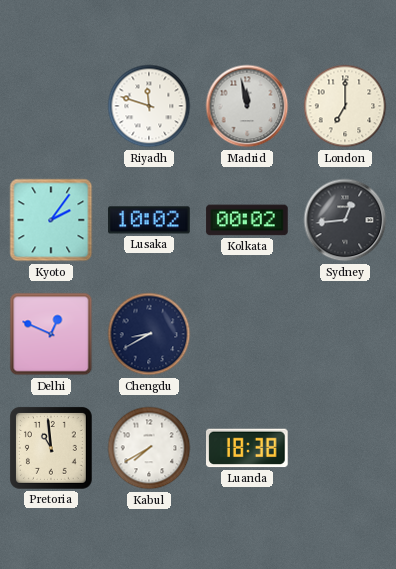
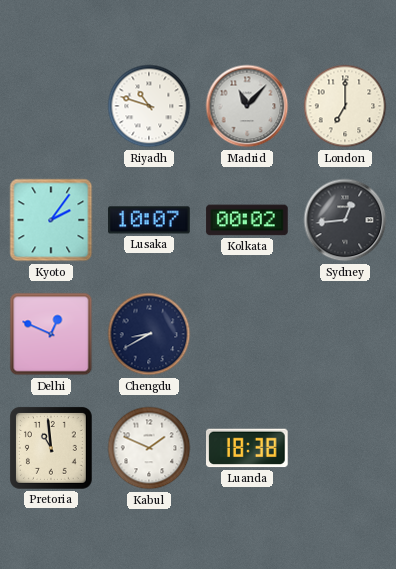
Riyadh: 11:48 -> 10:48
Madrid: 11:58 -> 11:07
Lusaka: 10:02 -> 10:07
Kabul: 7:40 -> 1:49
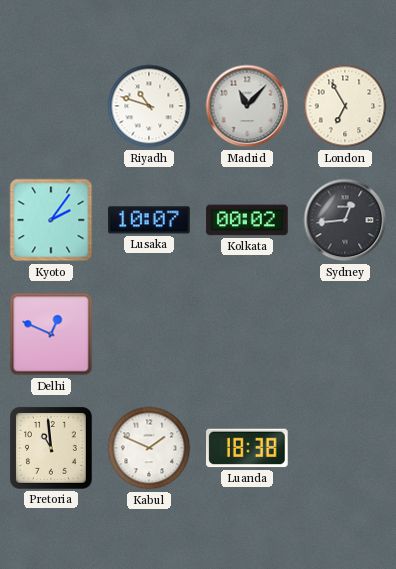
London: 7:00 -> 6:55
Chengdu: 8:40 -> none
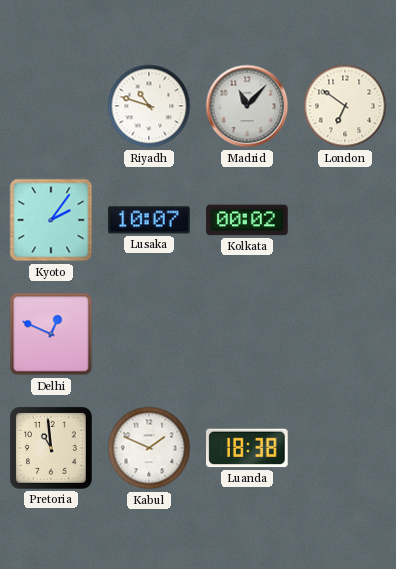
London: 6:55 -> 6:51
Sydney: 12:44 -> none
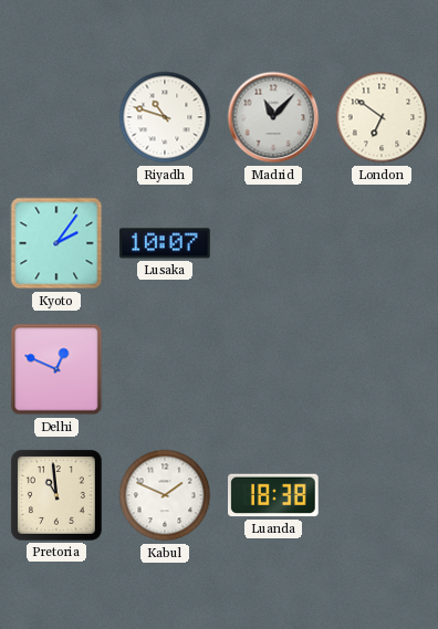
Kolkata: 00:02 -> none
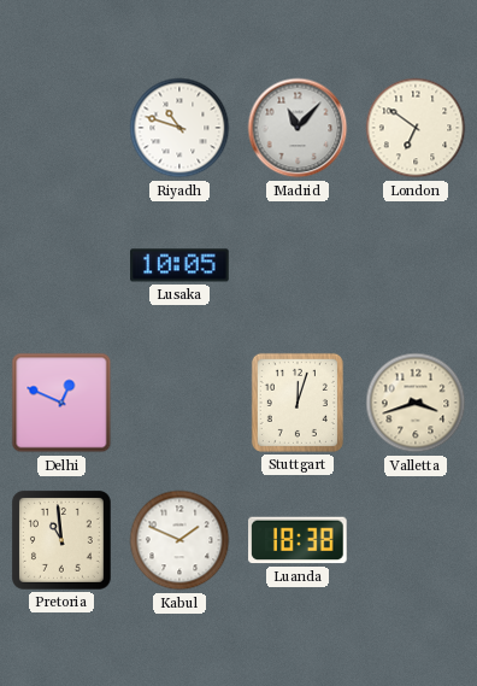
Kyoto: 2:06 -> none
Lusaka: 10:07 -> 10:05
Stuttgart: none -> 12:03
Valletta: none -> 3:42
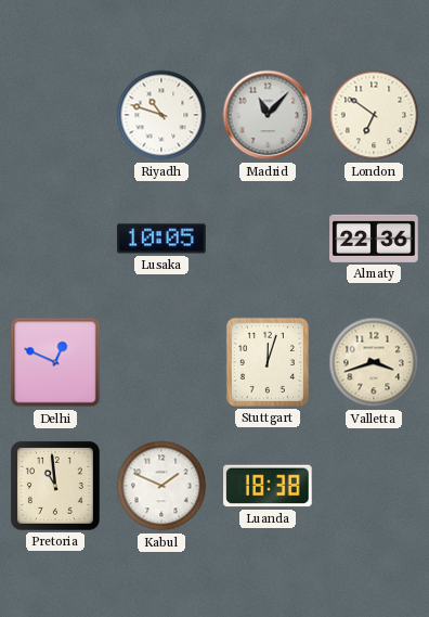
Almaty: none -> 22:36
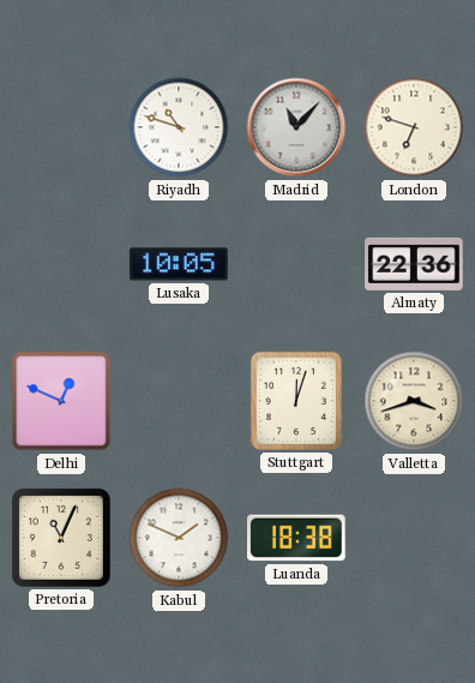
London: 6:51 -> 6:48
Pretoria: 10:59 -> 11:04
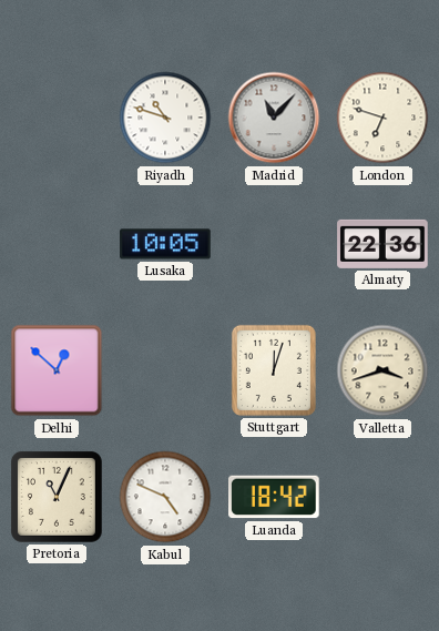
Delhi: 12:49 -> 12:52
Kabul: 1:49 -> 4:49
Luanda: 18:38 -> 18:42
